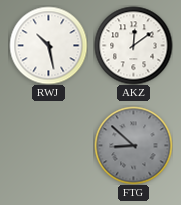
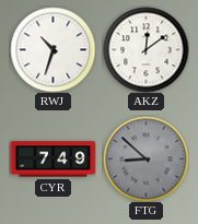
RWJ: 10:28 -> 10:33
CYR: none -> 7:49
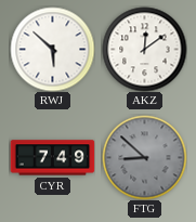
RWJ: 10:33 -> 5:52
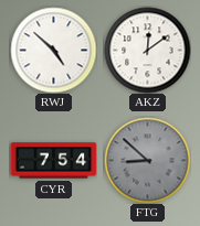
RWJ: 5:52 -> 4:52
CYR: 7:49 -> 7:54
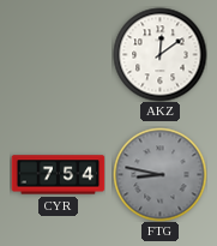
RWJ: 4:52 -> none
FTG: 8:52 -> 8:47
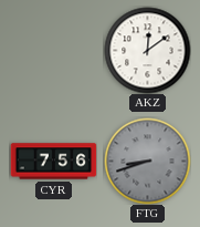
CYR: 7:54 -> 7:56
FTG: 8:47 -> 8:42
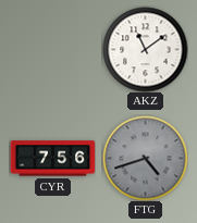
AKZ: 12:09 -> 11:09
FTG: 8:42 -> 4:42
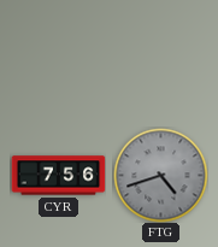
AKZ: 11:09 -> none
